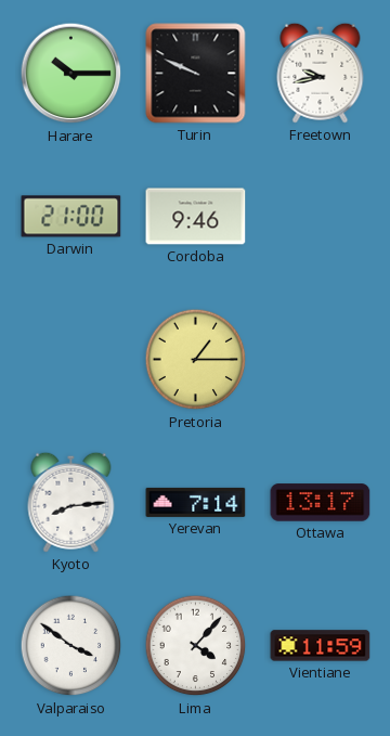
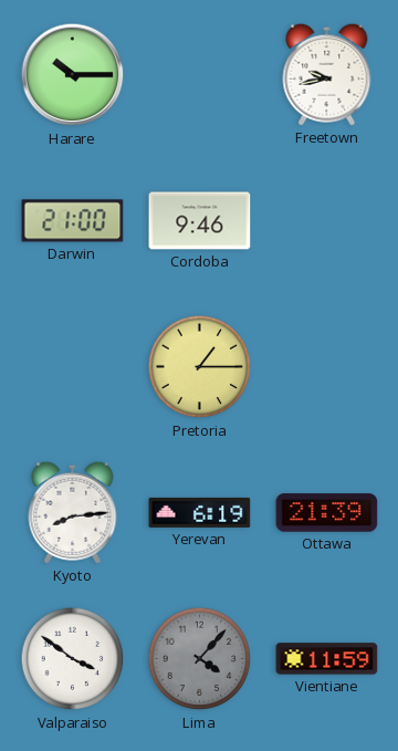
Turin: 9:49 -> none
Yerevan: 7:14 -> 6:19
Ottawa: 13:17 -> 21:39
Lima dial: white -> grey
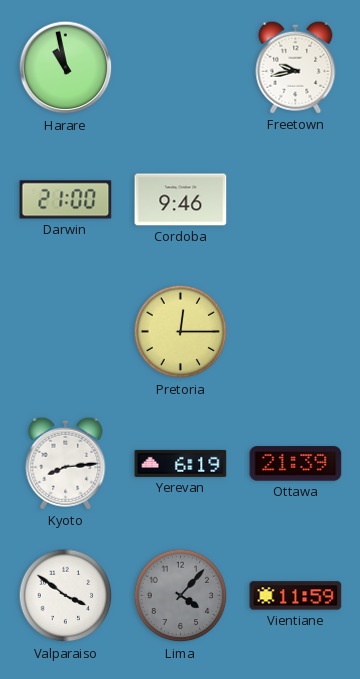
Harare: 10:15 -> 10:58
Pretoria: 1:15 -> 12:15
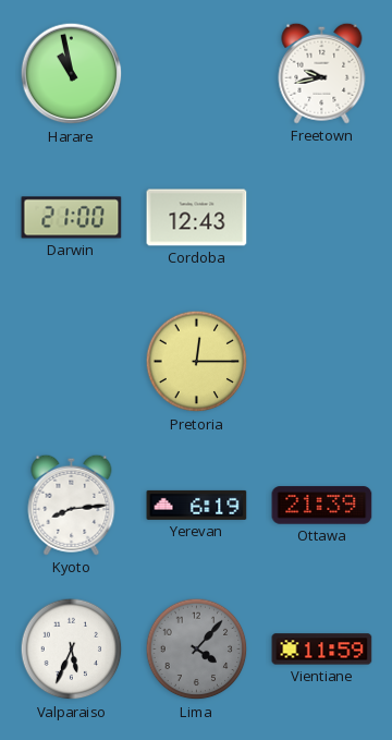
Cordoba: 9:46 -> 12:43
Valparaiso: 3:51 -> 5:34
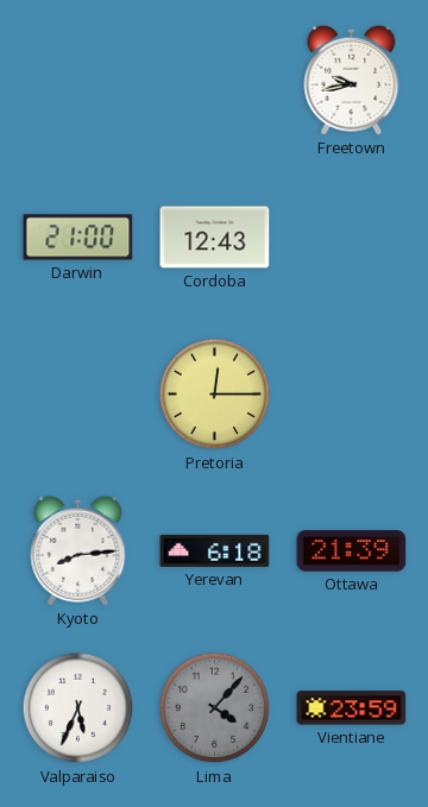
Harare: 10:58 -> none
Yerevan: 6:19 -> 6:18
Vientiane: 11:59 -> 23:59
